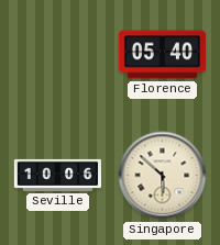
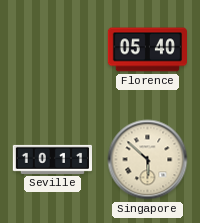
Seville: 10:06 -> 10:11
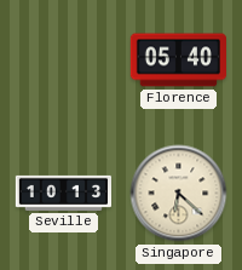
Seville: 10:11 -> 10:13
Singapore: 5:52 -> 6:22
